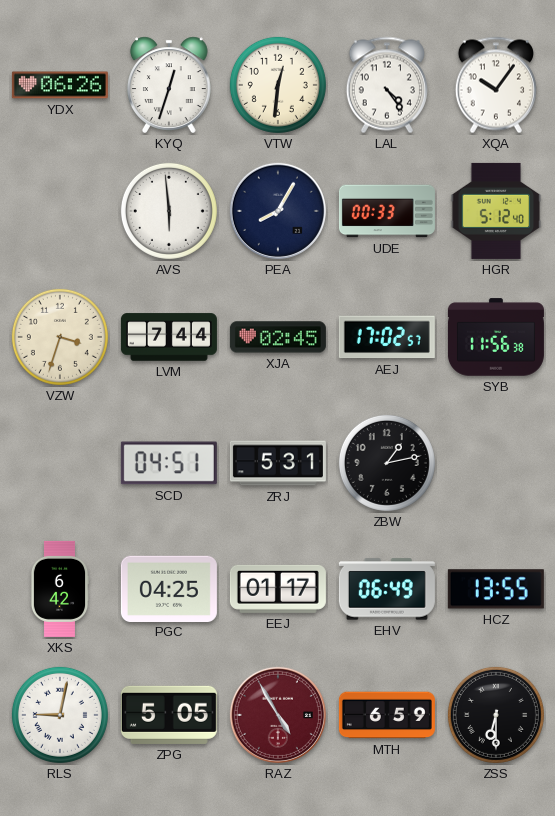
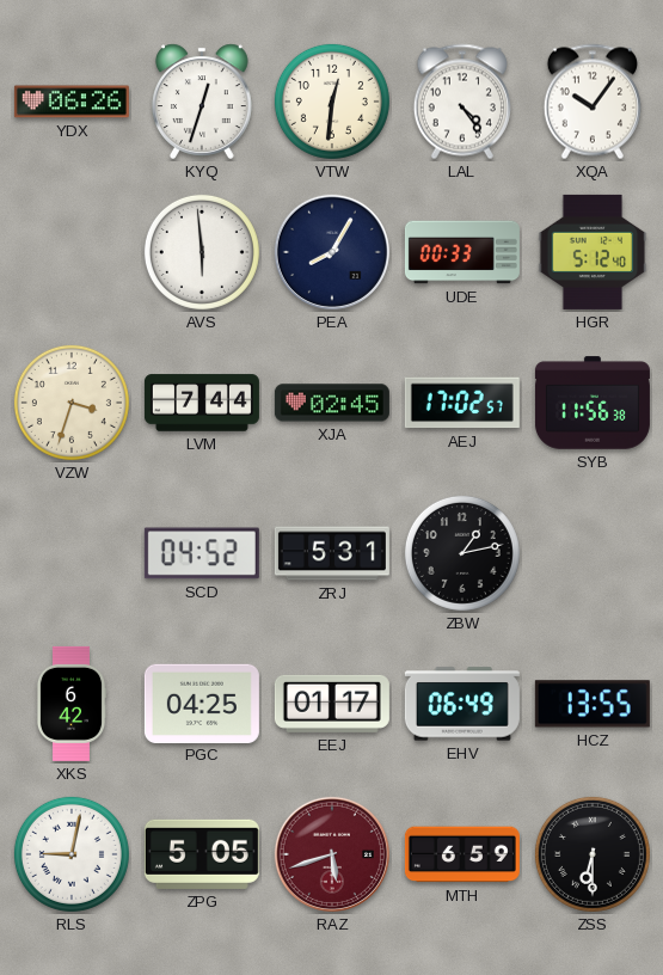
SCD: 04:51 -> 04:52
RAZ: 4:55 -> 5:42
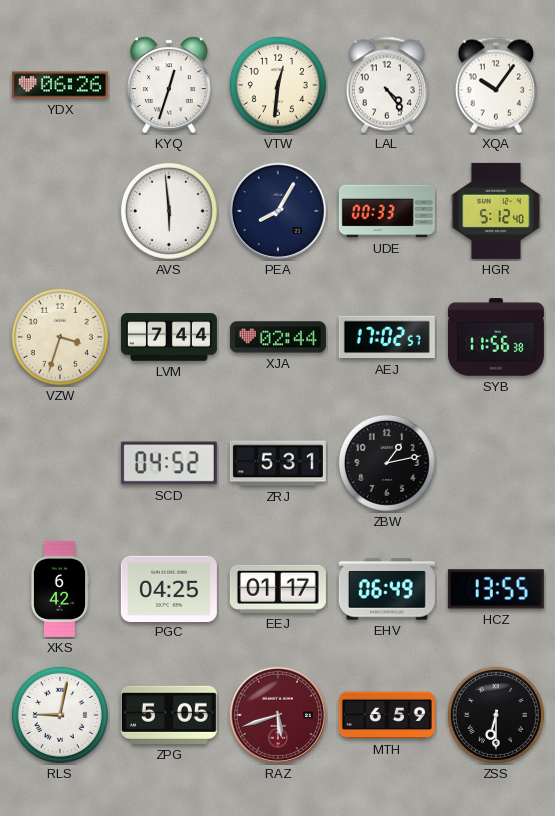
XJA: 02:45 -> 02:44
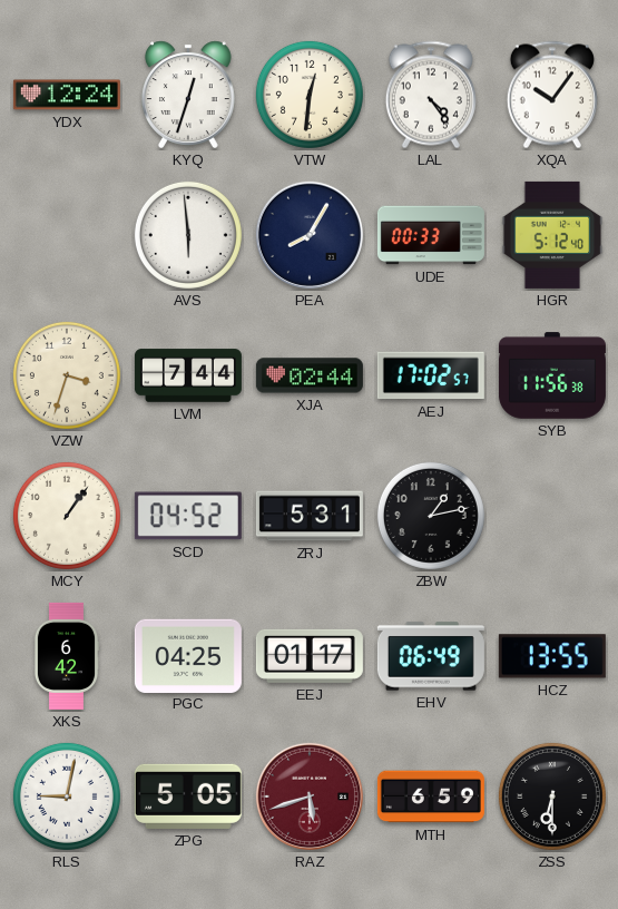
YDX: 06:26 -> 12:24
MCY: none -> 1:06
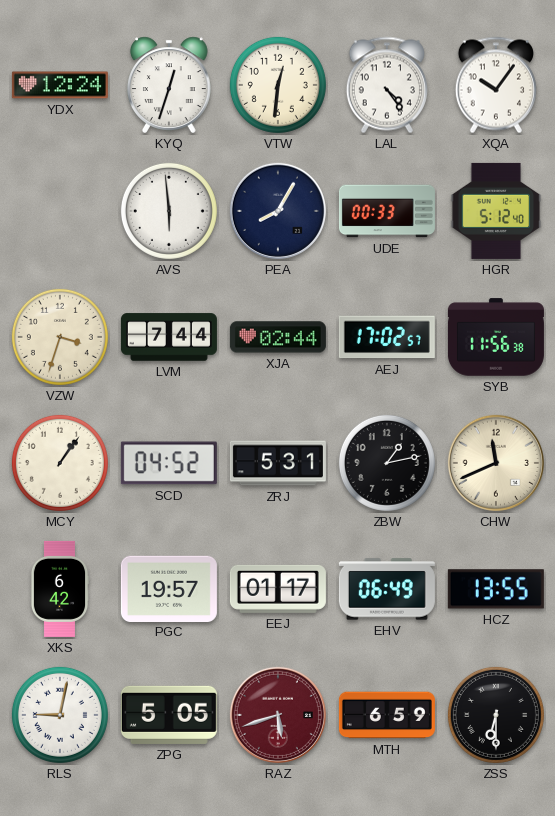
CHW: none -> 11:41
PGC: 04:25 -> 19:57
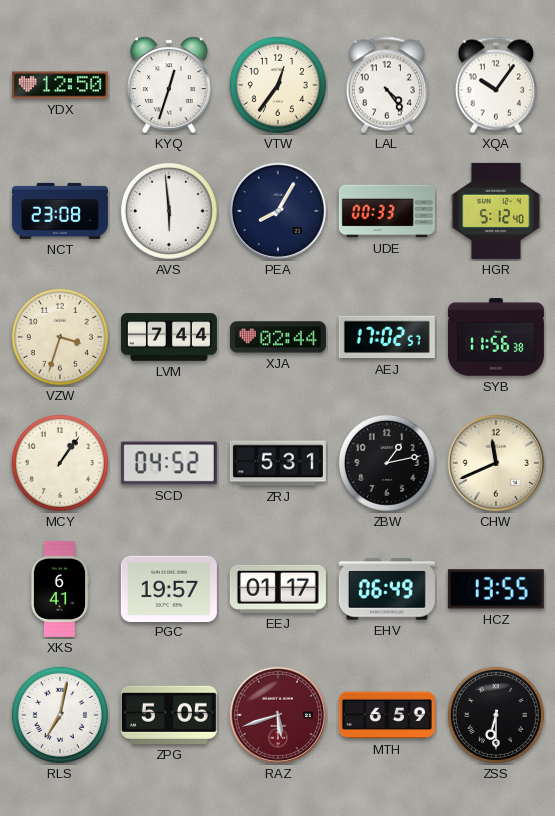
YDX: 12:24 -> 12:50
VTW: 12:31 -> 12:36
NCT: none -> 23:08
XKS: 6:42 -> 6:41
RLS: 9:02 -> 7:02
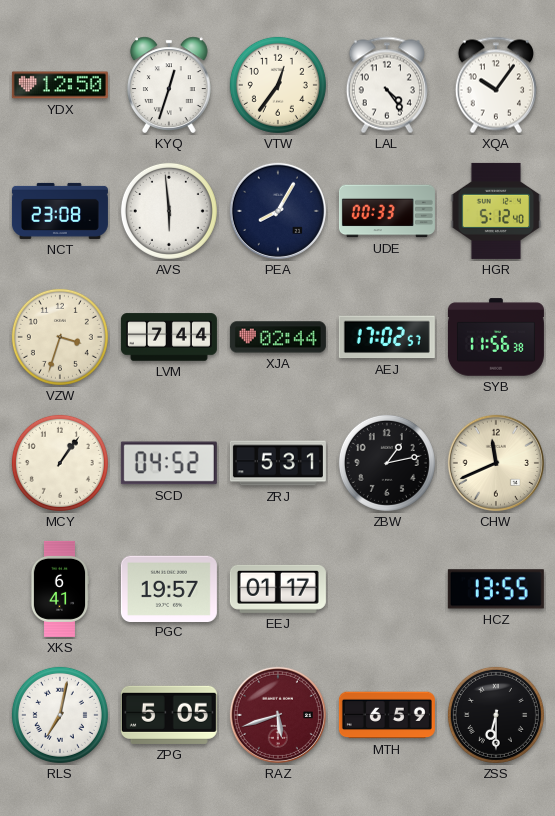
EHV: 06:49 -> none
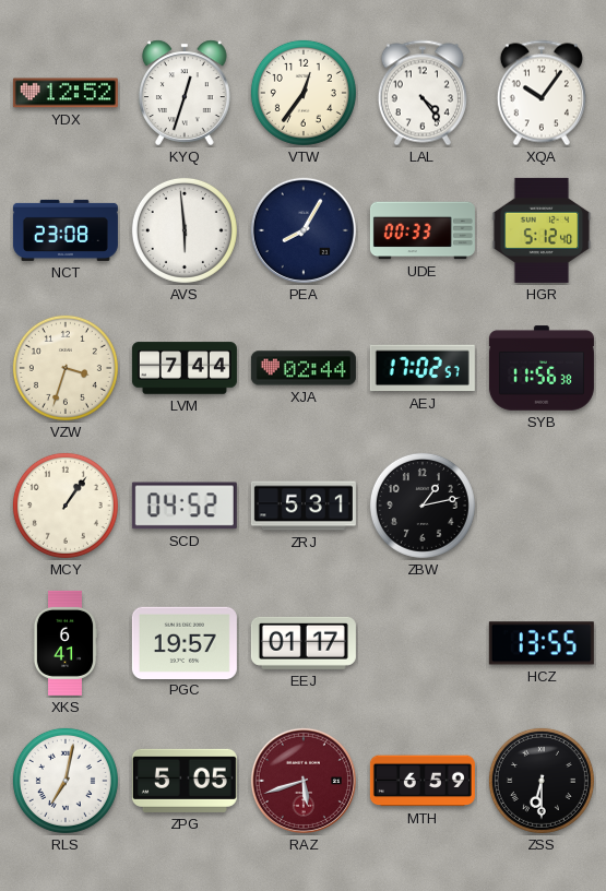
YDX: 12:50 -> 12:52
CHW: 11:41 -> none
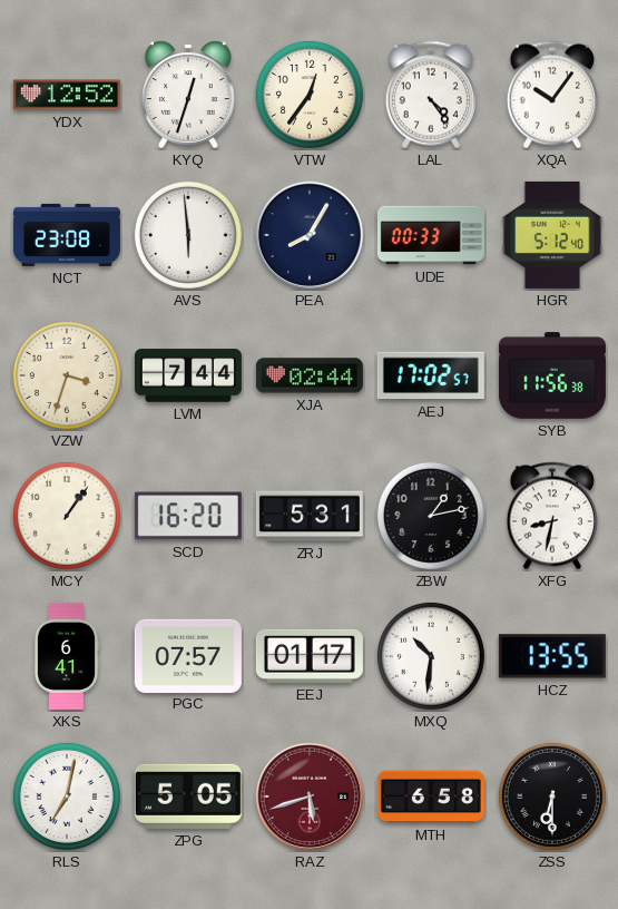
SCD: 04:52 -> 16:20
XFG: none -> 8:32
PGC: 19:57 -> 07:57
MXQ: none -> 10:31
MTH: 6:59 -> 6:58
